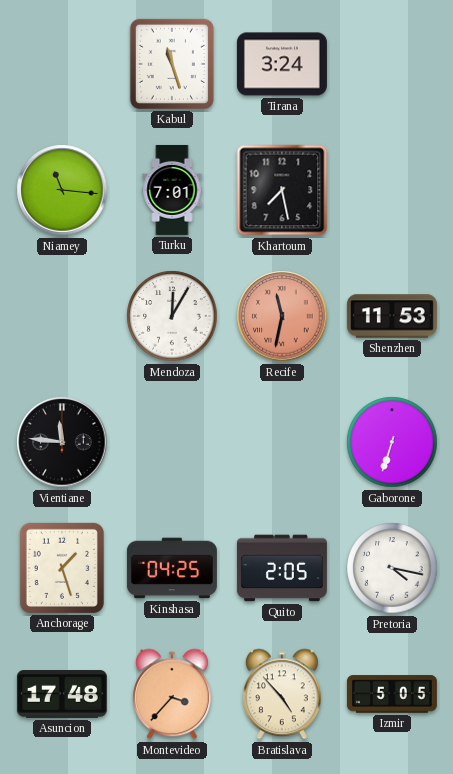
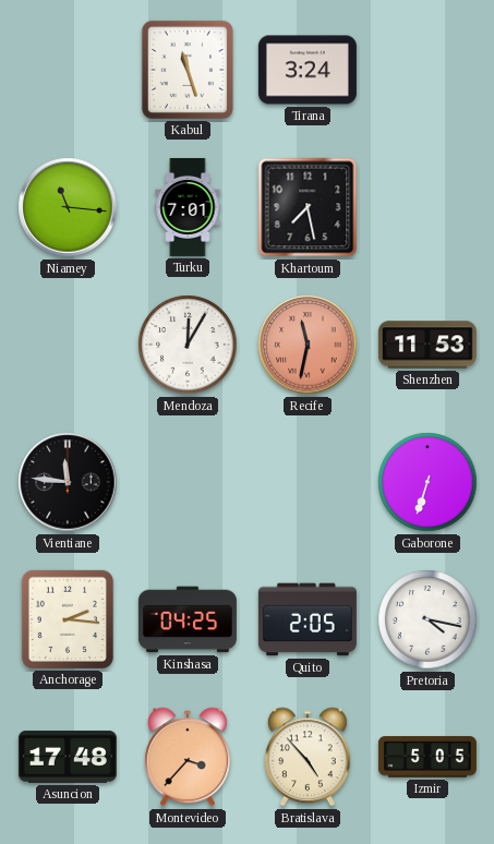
Anchorage: 1:27 -> 2:16
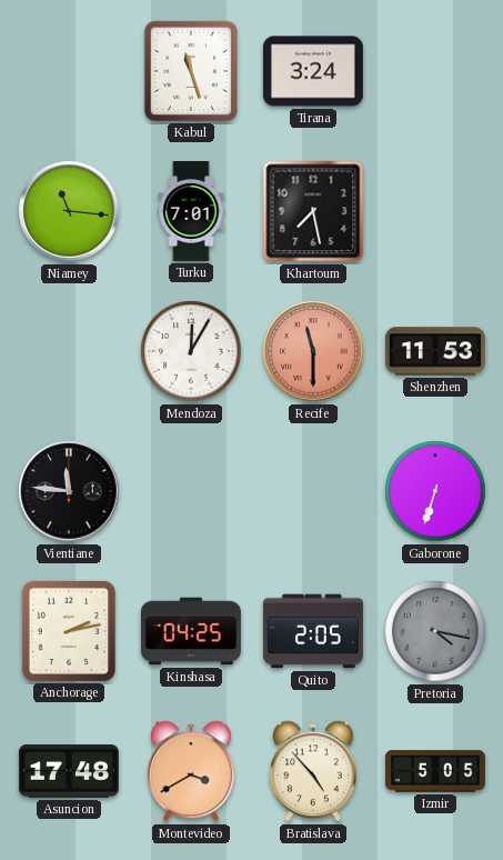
Recife: 11:32 -> 11:30
Anchorage: 2:16 -> 2:13
Pretoria dial: white -> grey
Montevideo: 3:37 -> 3:40
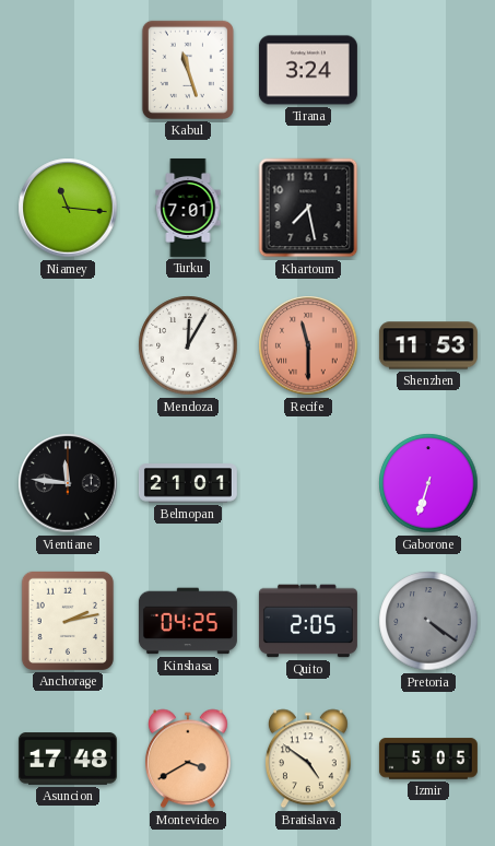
Belmopan: none -> 21:01
Pretoria: 4:17 -> 4:21
Bratislava: 4:53 -> 4:51
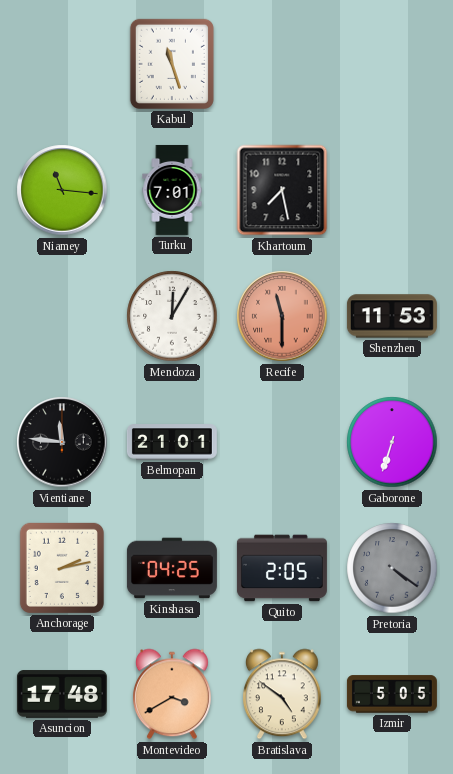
Tirana: 3:24 -> none
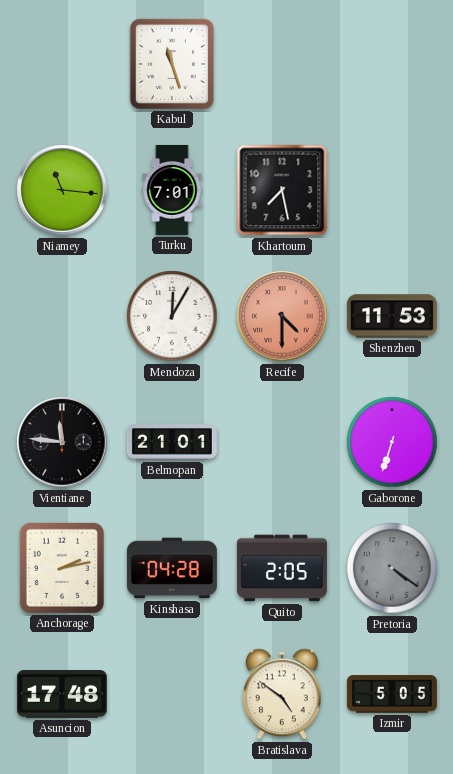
Recife: 11:30 -> 4:30
Kinshasa: 04:25 -> 04:28
Montevideo: 3:40 -> none
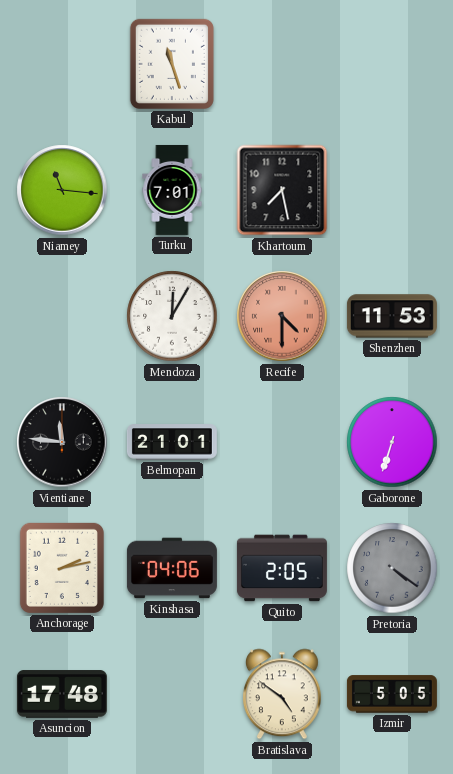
Kinshasa: 04:28 -> 04:06
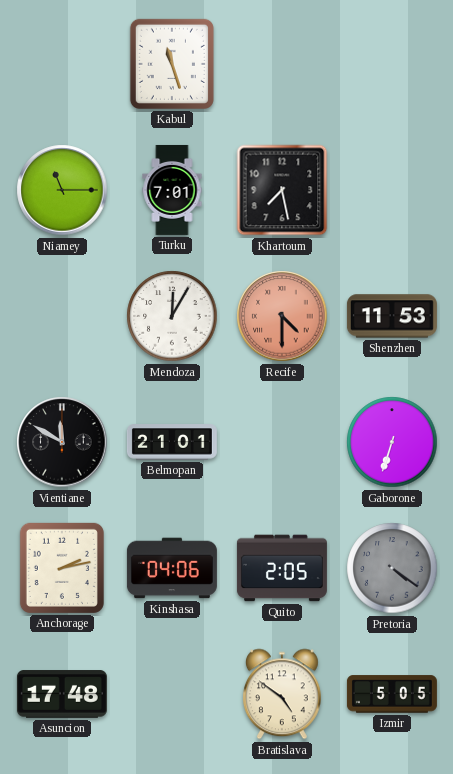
Niamey: 11:16 -> 11:15
Vientiane: 11:46 -> 11:50
